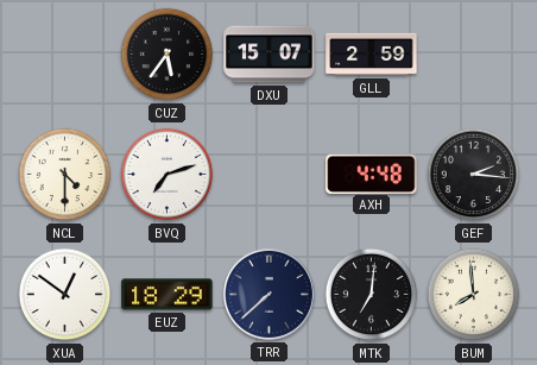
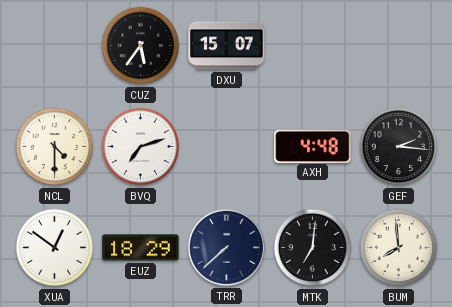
GLL: 2:59 -> none
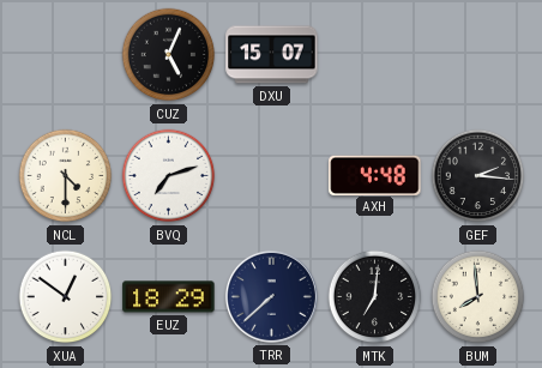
CUZ: 5:36 -> 5:04
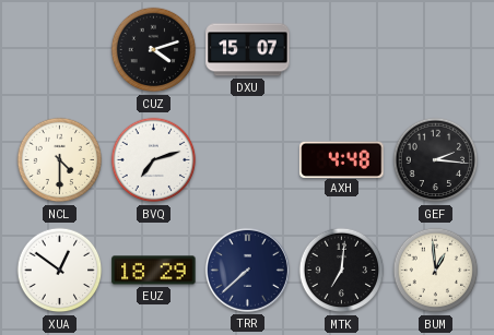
CUZ: 5:04 -> 4:12
BUM: 7:59 -> 12:59
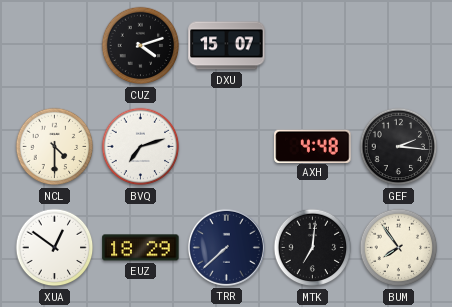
BUM: 12:59 -> 7:54
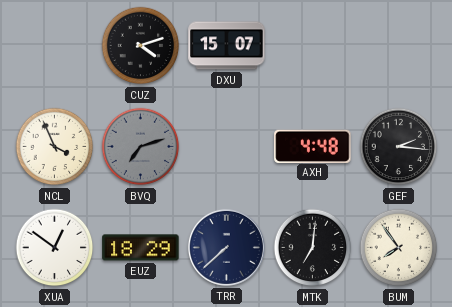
NCL: 4:30 -> 3:56
BVQ dial: white -> grey
